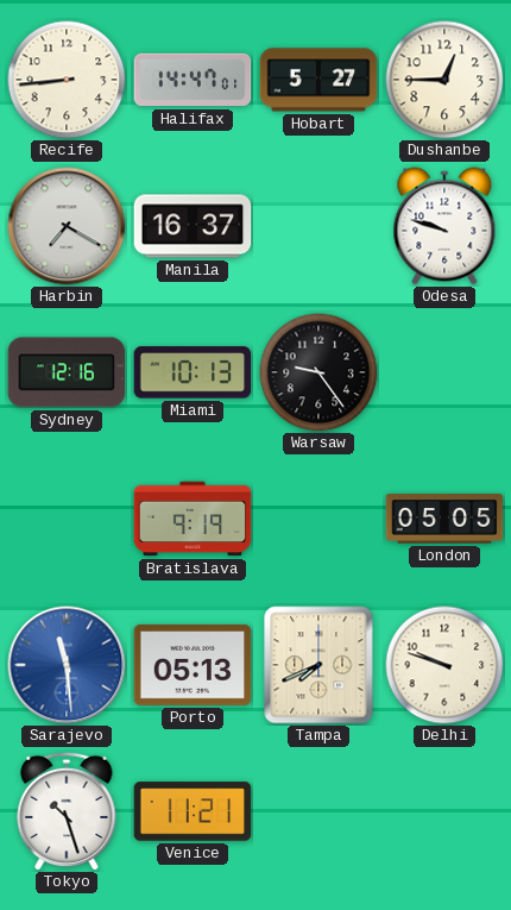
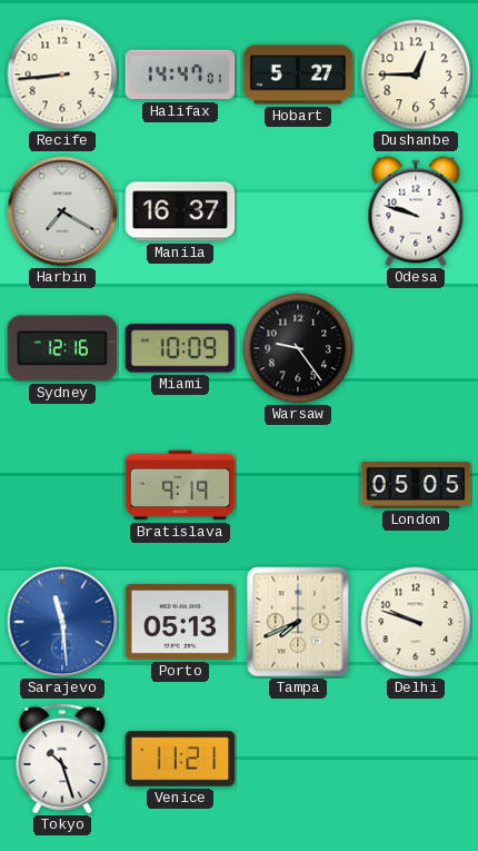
Miami: 10:13 -> 10:09
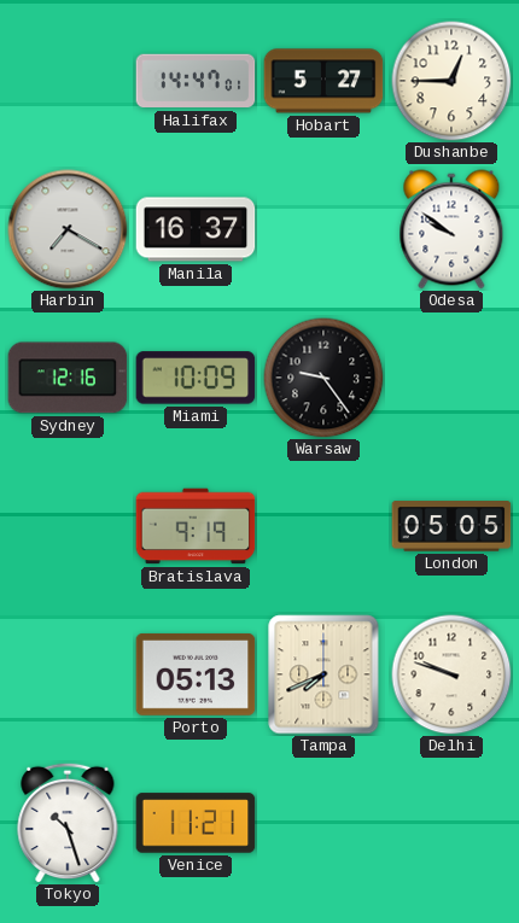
Recife: 8:44 -> none
Odesa: 9:48 -> 9:51
Sarajevo: 11:29 -> none
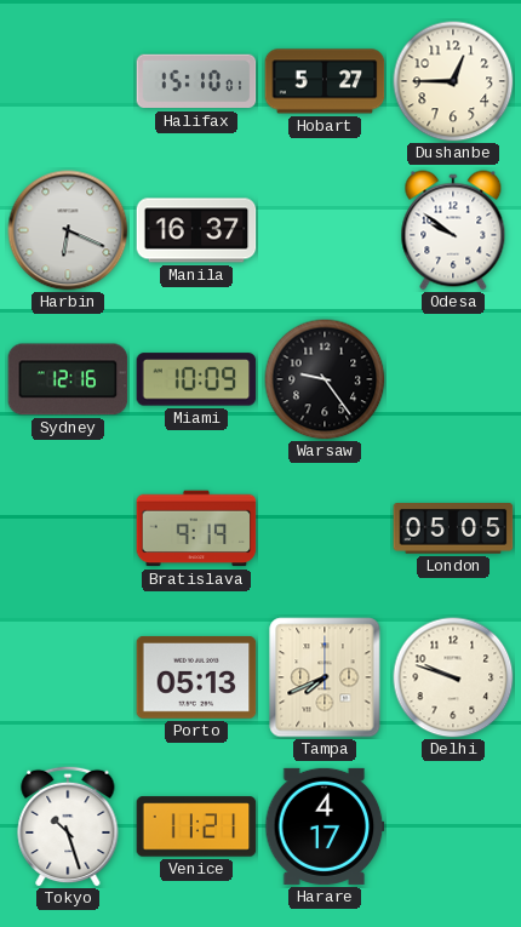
Halifax: 14:47 -> 15:10
Harbin: 7:20 -> 6:19
Harare: none -> 4:17
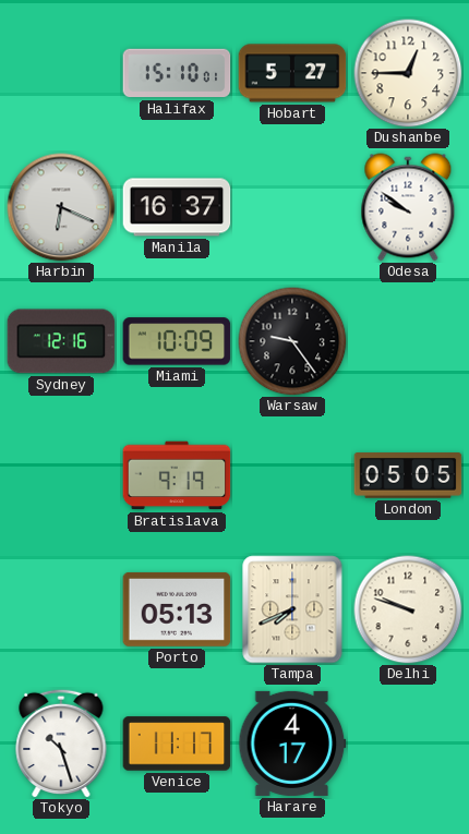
Venice: 11:21 -> 11:17
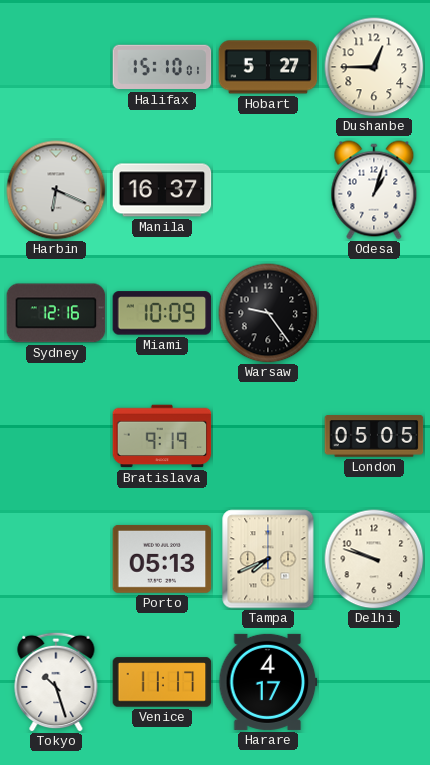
Odesa: 9:51 -> 1:03
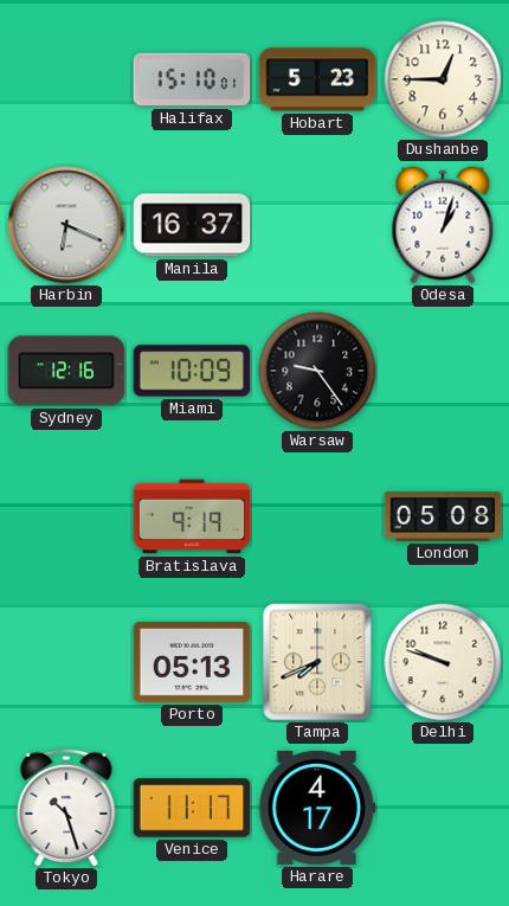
Hobart: 5:27 -> 5:23
London: 05:05 -> 05:08
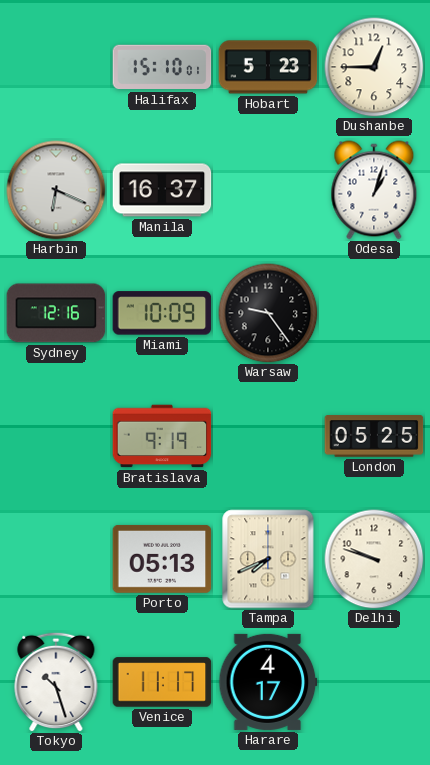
London: 05:08 -> 05:25
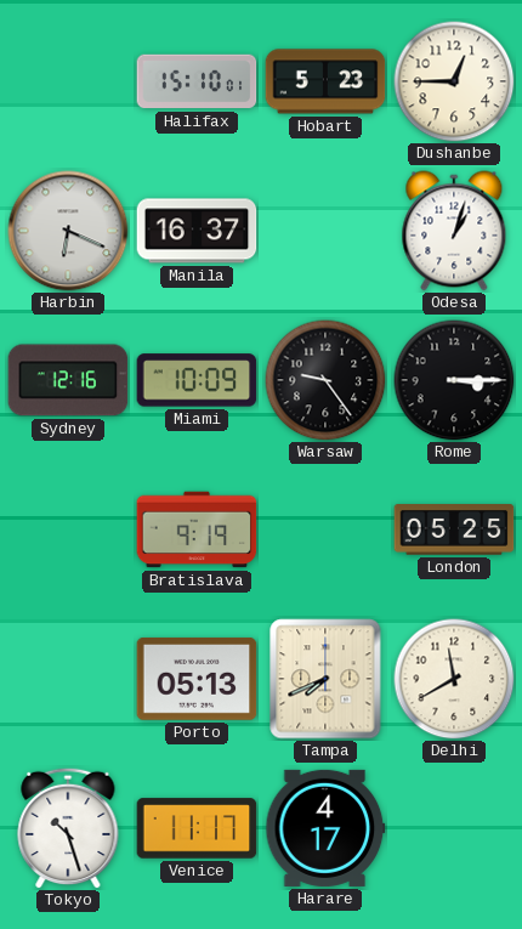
Rome: none -> 3:15
Delhi: 9:48 -> 11:40
